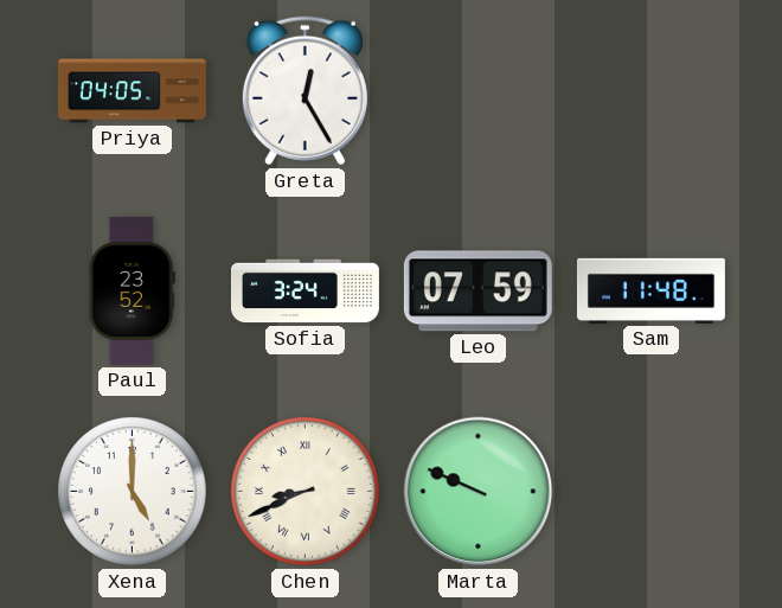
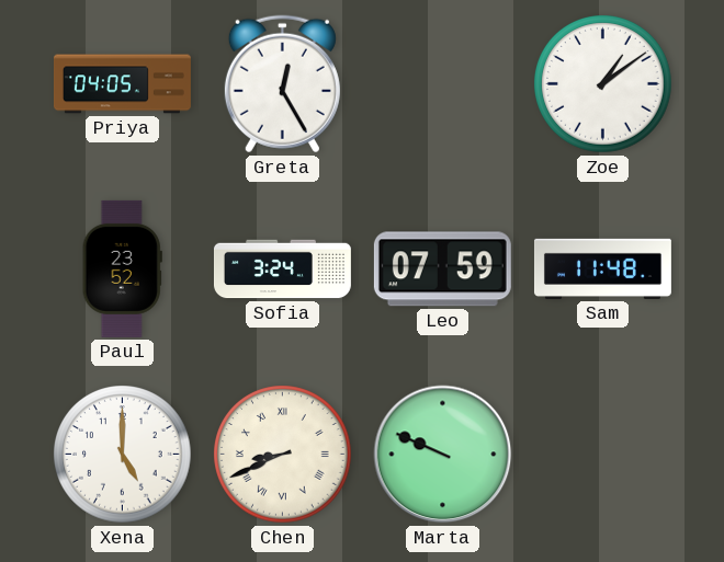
Zoe: none -> 1:09
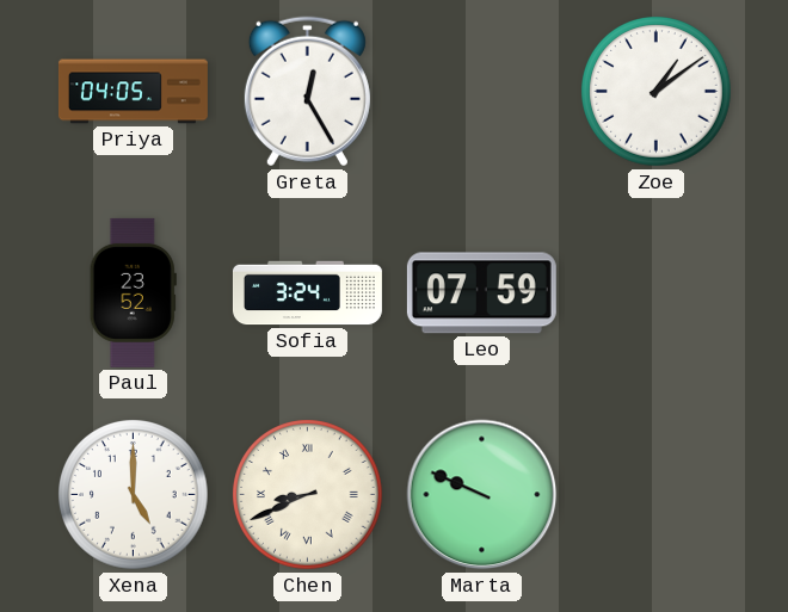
Sam: 11:48 -> none
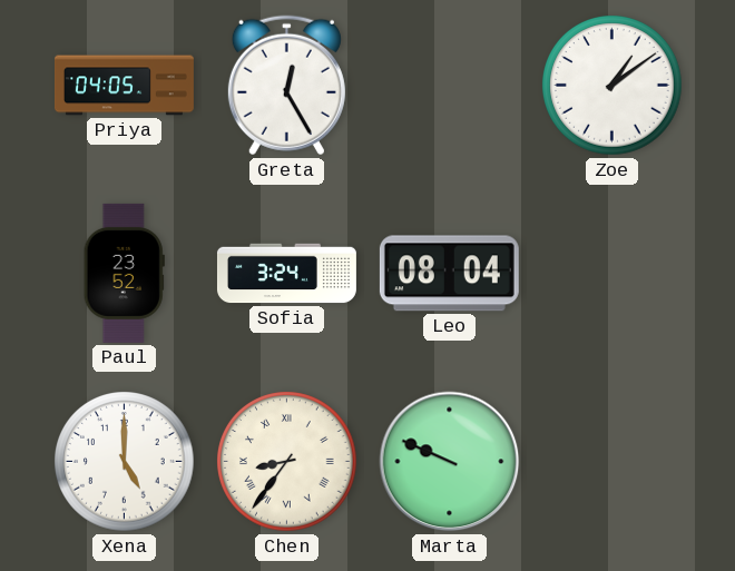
Leo: 07:59 -> 08:04
Chen: 8:41 -> 8:36
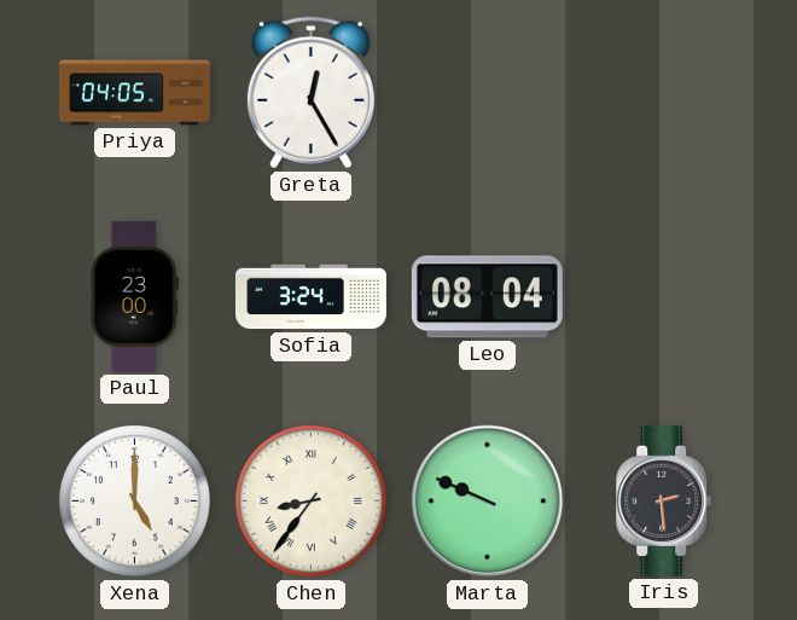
Zoe: 1:09 -> none
Paul: 23:52 -> 23:00
Iris: none -> 2:29
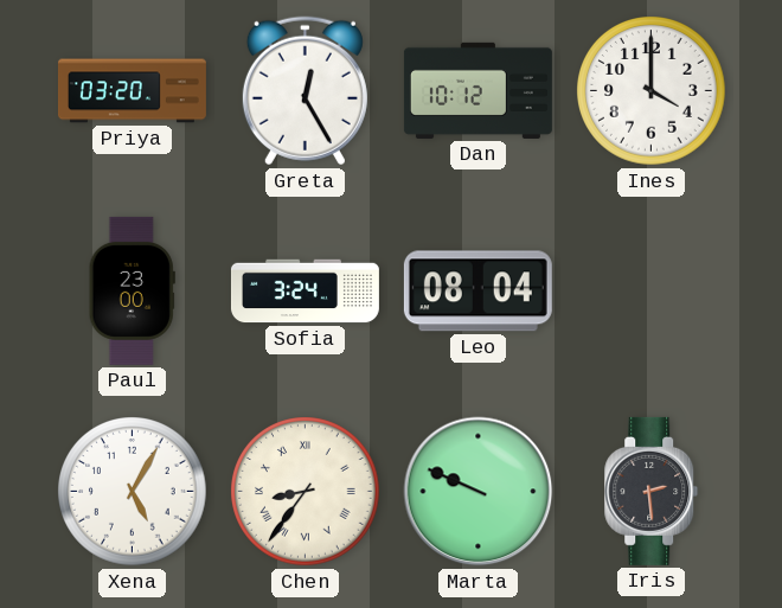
Priya: 04:05 -> 03:20
Dan: none -> 10:12
Ines: none -> 4:00
Xena: 5:00 -> 5:05
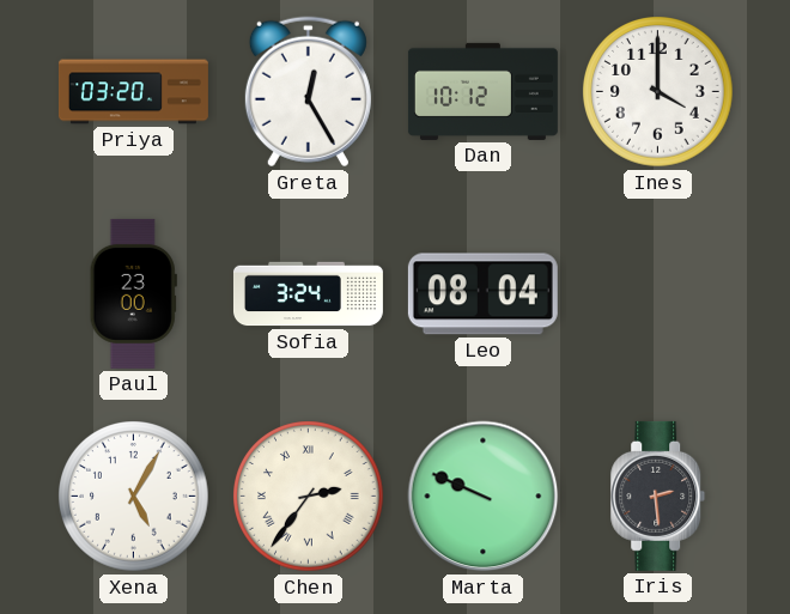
Chen: 8:36 -> 2:36
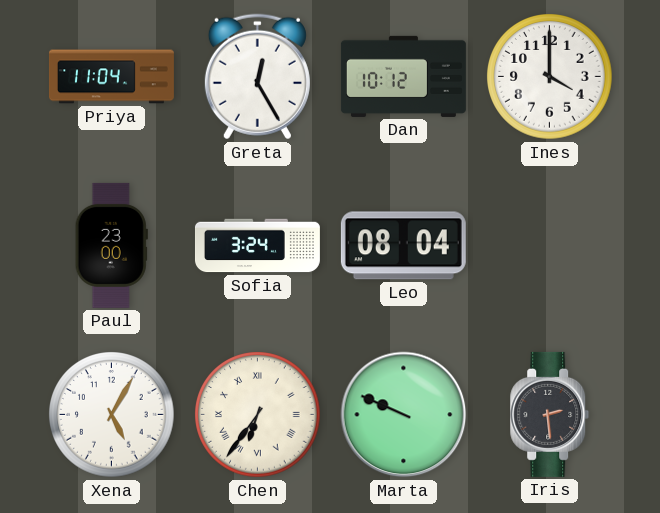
Priya: 03:20 -> 11:04
Chen: 2:36 -> 6:36
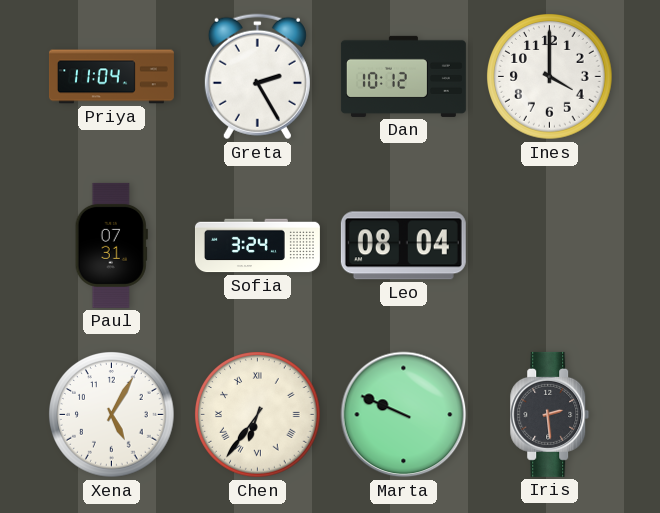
Greta: 12:25 -> 2:25
Paul: 23:00 -> 07:31
